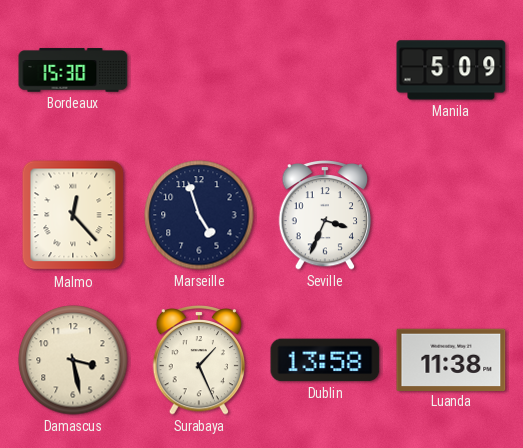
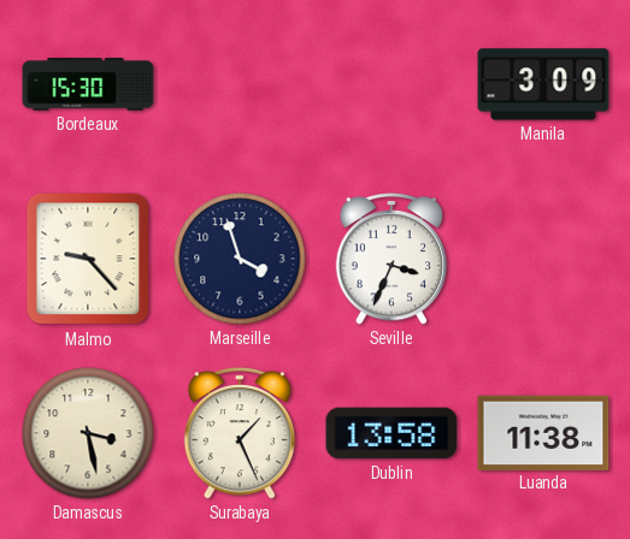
Manila: 5:09 -> 3:09
Malmo: 12:23 -> 9:23
Marseille: 4:57 -> 3:57
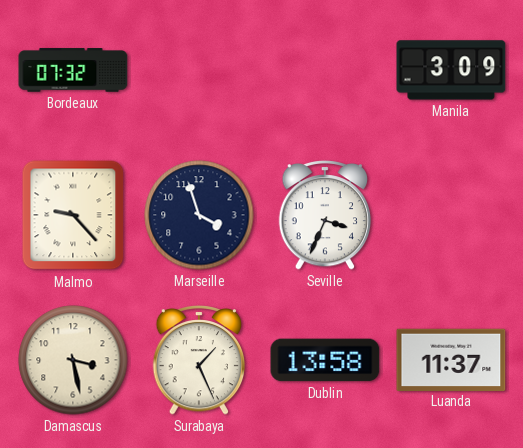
Bordeaux: 15:30 -> 07:32
Luanda: 11:38 -> 11:37
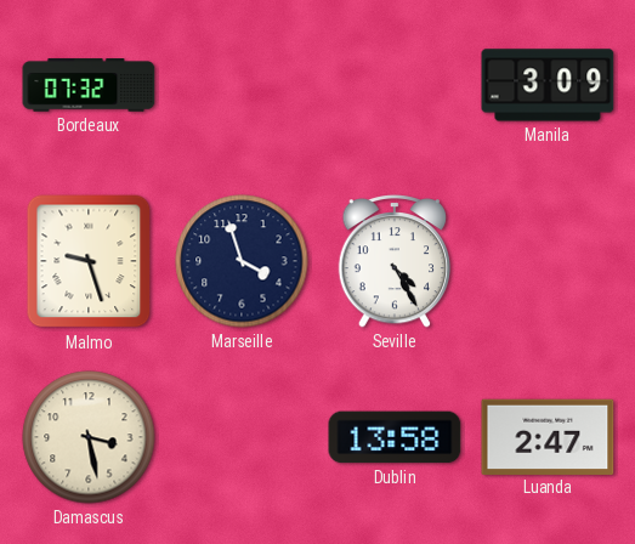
Malmo: 9:23 -> 9:27
Seville: 3:34 -> 4:25
Surabaya: 1:26 -> none
Luanda: 11:37 -> 2:47
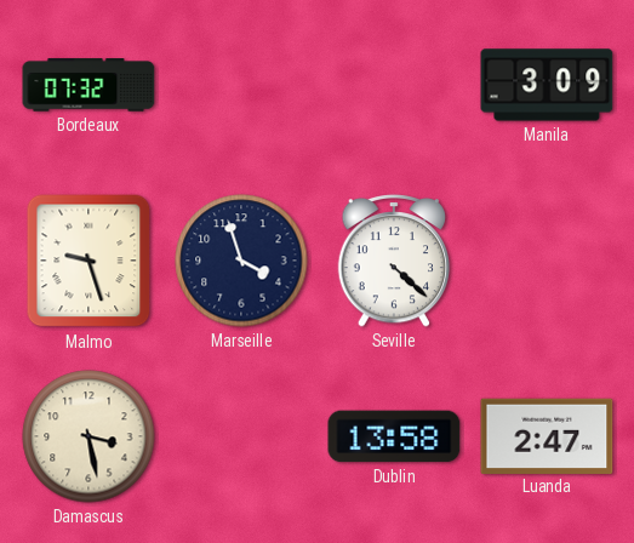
Seville: 4:25 -> 4:22
